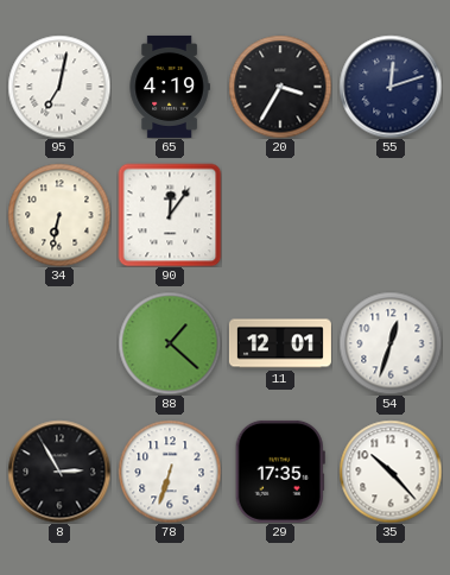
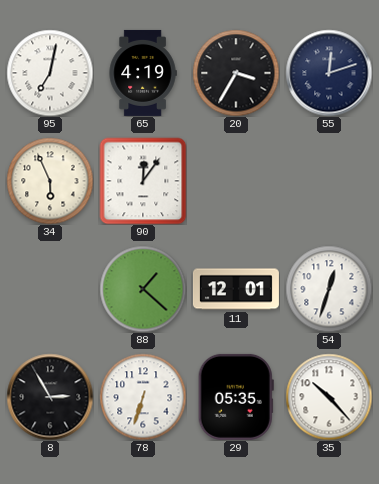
34: 6:32 -> 5:56
29: 17:35 -> 05:35
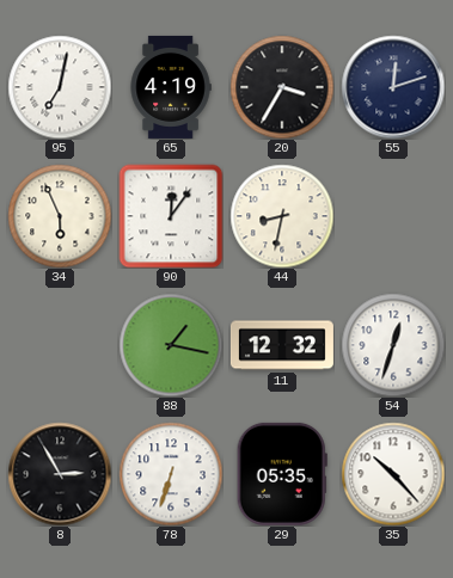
44: none -> 8:32
88: 1:22 -> 1:17
11: 12:01 -> 12:32
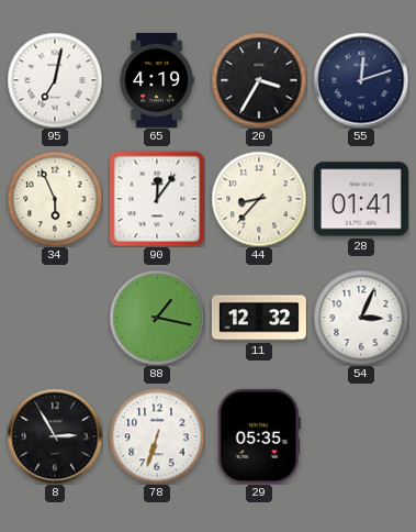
44: 8:32 -> 8:37
28: none -> 01:41
54: 12:33 -> 3:04
35: 10:23 -> none
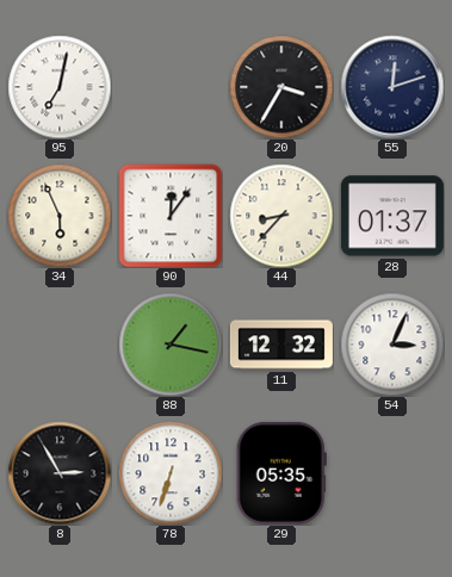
65: 4:19 -> none
28: 01:41 -> 01:37
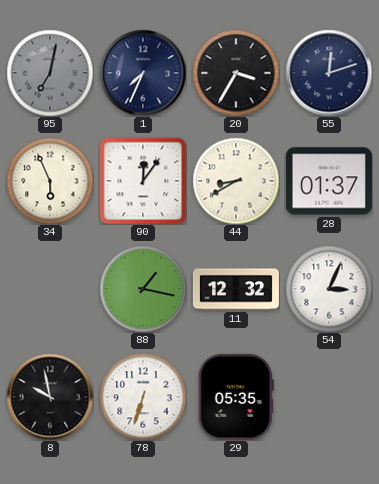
95 dial: white -> grey
1: none -> 7:34
44: 8:37 -> 8:40
8: 2:55 -> 9:58
